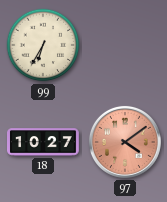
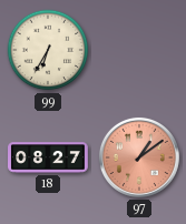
18: 10:27 -> 08:27
97: 4:09 -> 1:09
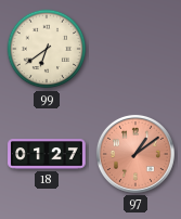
99: 6:35 -> 6:39
18: 08:27 -> 01:27
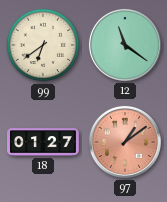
12: none -> 11:21
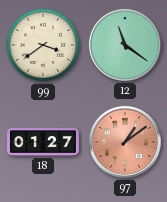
99: 6:39 -> 3:39
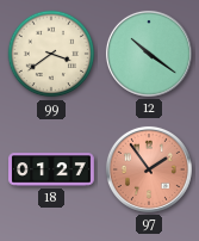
12: 11:21 -> 10:21
97: 1:09 -> 1:54
